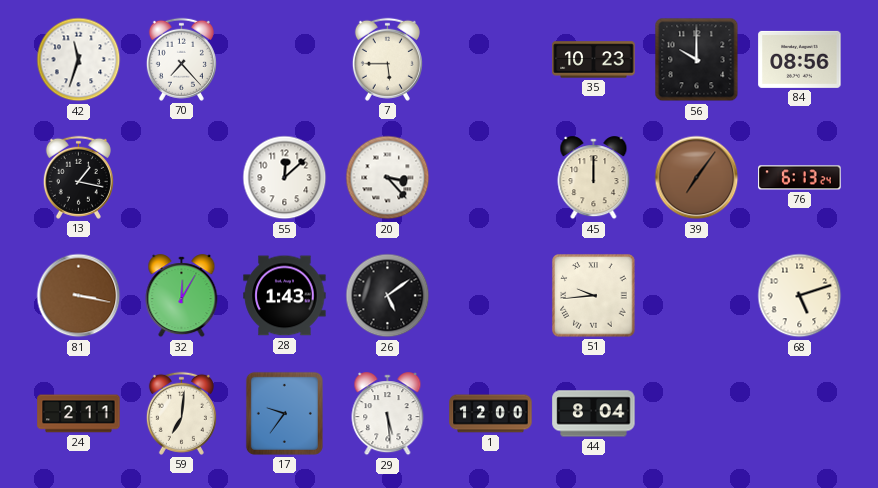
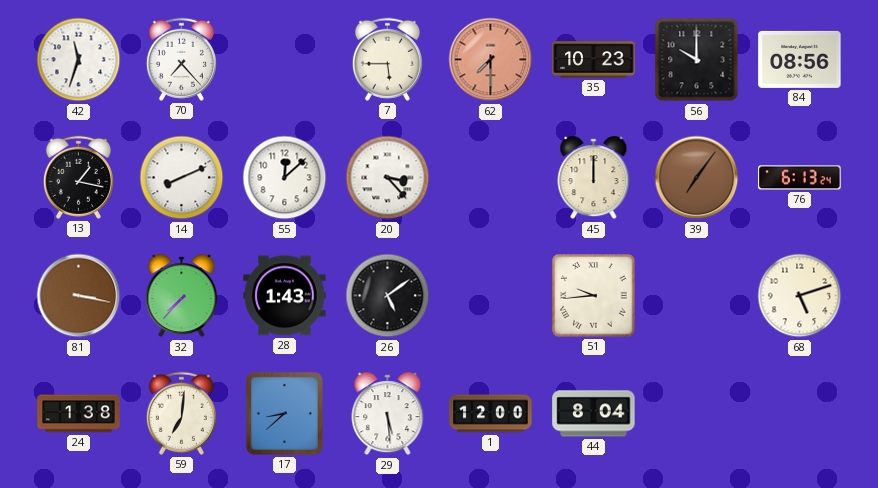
62: none -> 7:30
14: none -> 8:11
32: 12:05 -> 7:37
24: 2:11 -> 1:38
17: 9:36 -> 8:38
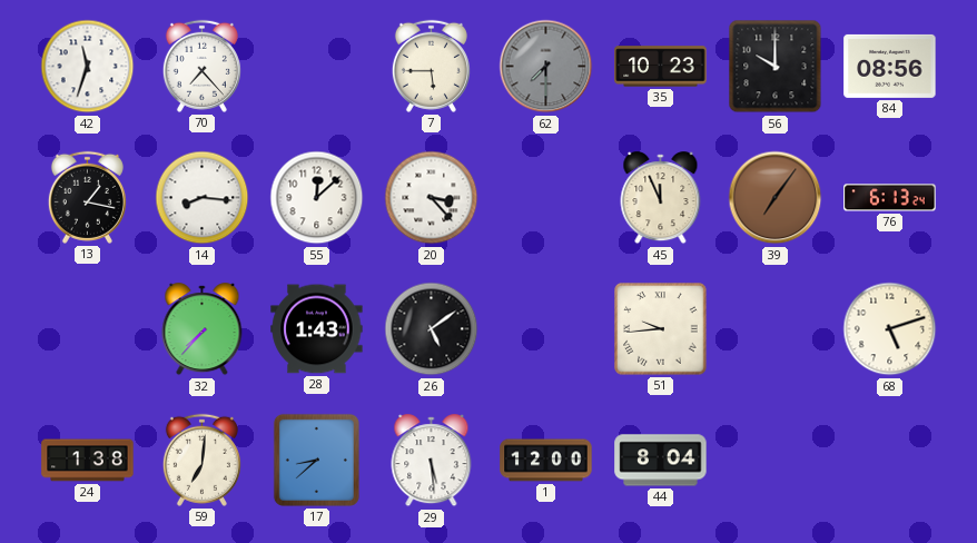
62 dial: salmon -> grey
14: 8:11 -> 8:16
45: 12:00 -> 11:56
81: 3:17 -> none
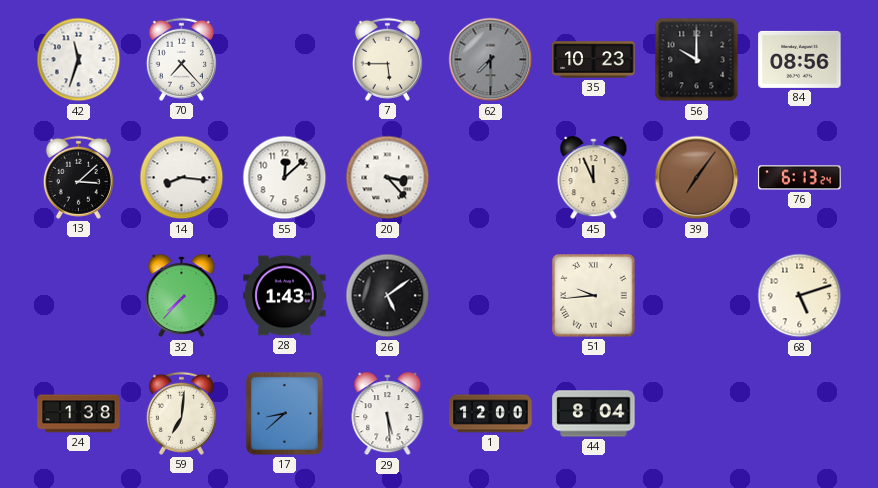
13: 1:17 -> 3:08
